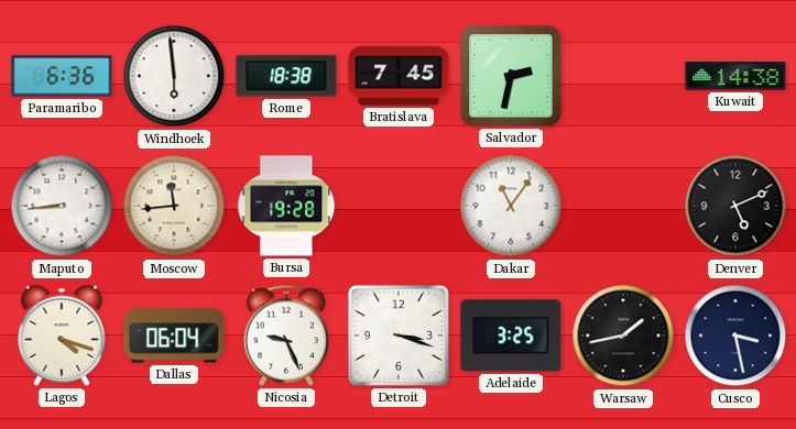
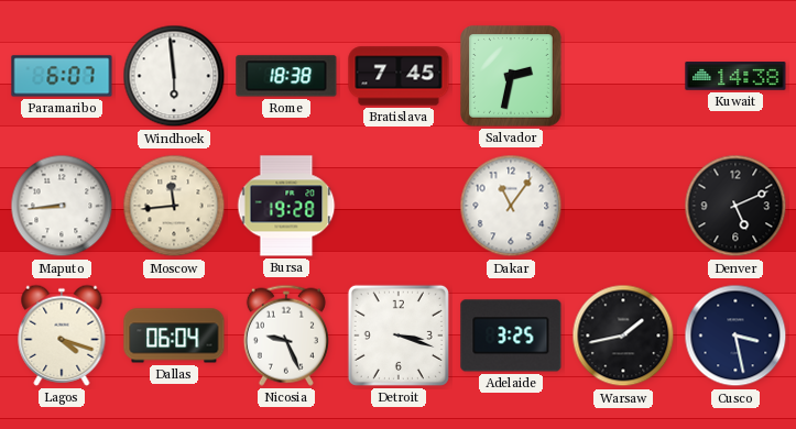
Paramaribo: 6:36 -> 6:07
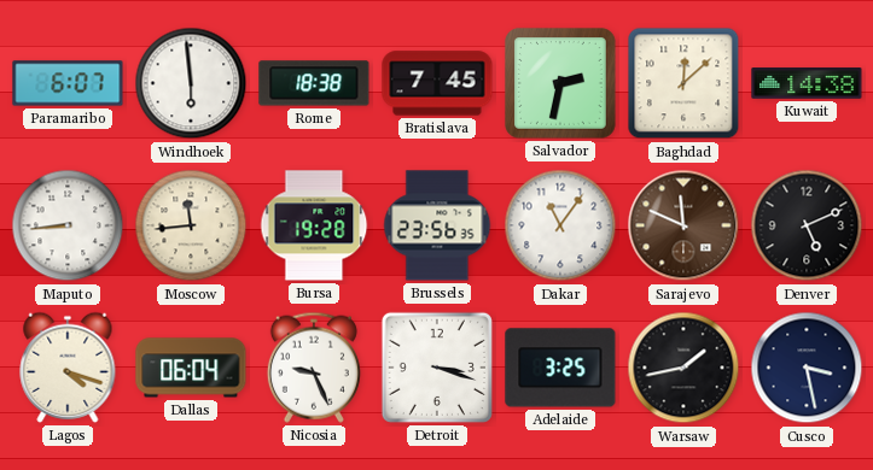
Baghdad: none -> 12:08
Brussels: none -> 23:56
Sarajevo: none -> 11:49
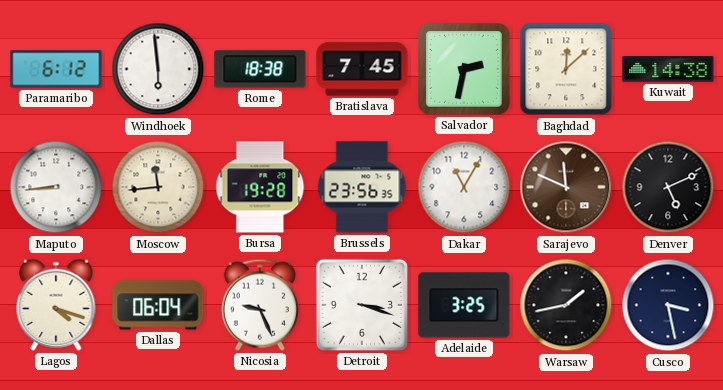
Paramaribo: 6:07 -> 6:12
Dakar: 11:06 -> 11:05
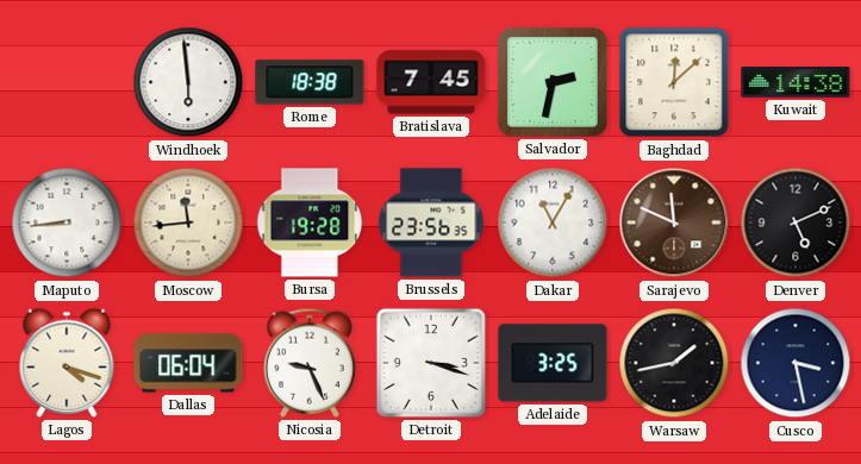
Paramaribo: 6:12 -> none
